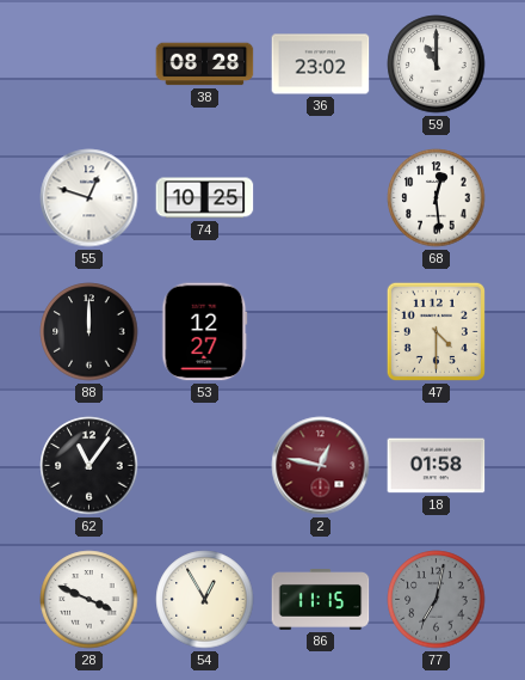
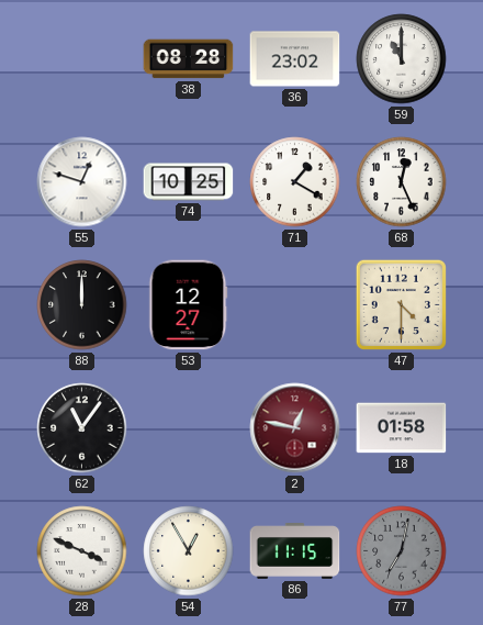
71: none -> 1:20
68: 12:29 -> 12:26
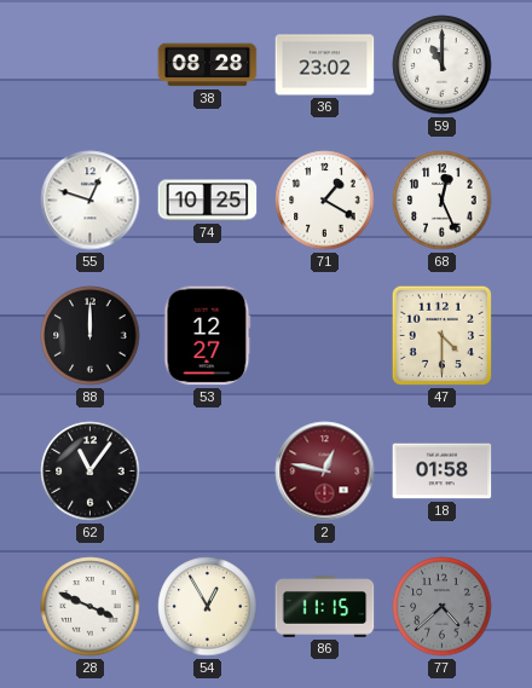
77: 7:02 -> 4:38
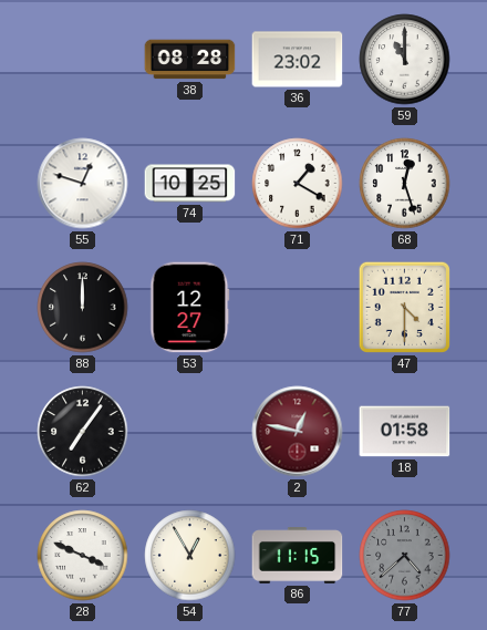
68: 12:26 -> 12:27
62: 11:06 -> 7:06
